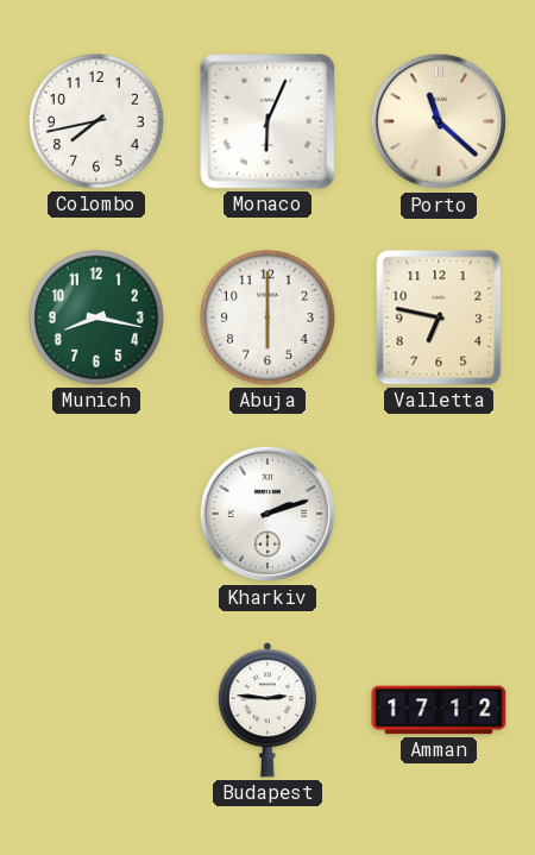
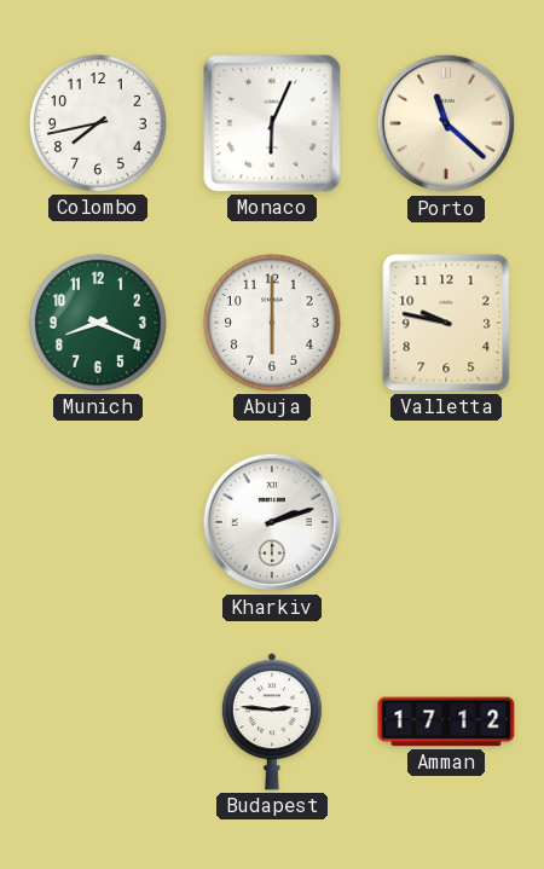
Munich: 8:17 -> 8:19
Valletta: 6:47 -> 9:47
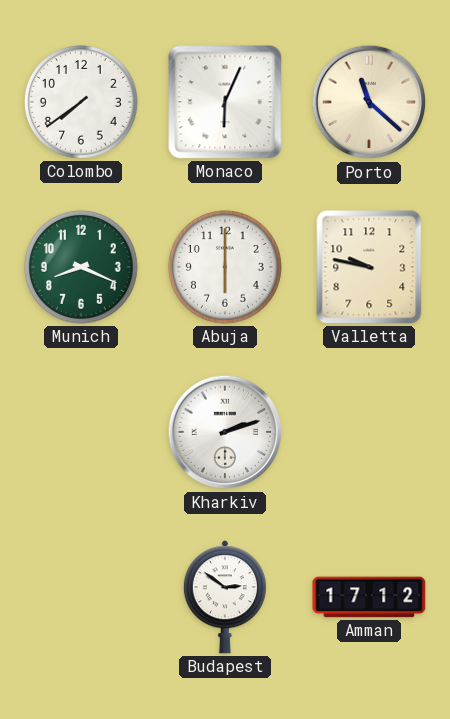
Colombo: 7:43 -> 7:39
Budapest: 2:46 -> 2:51
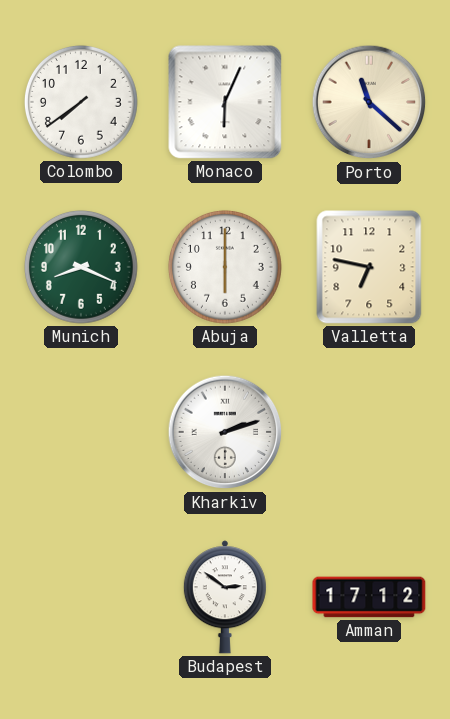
Valletta: 9:47 -> 6:47
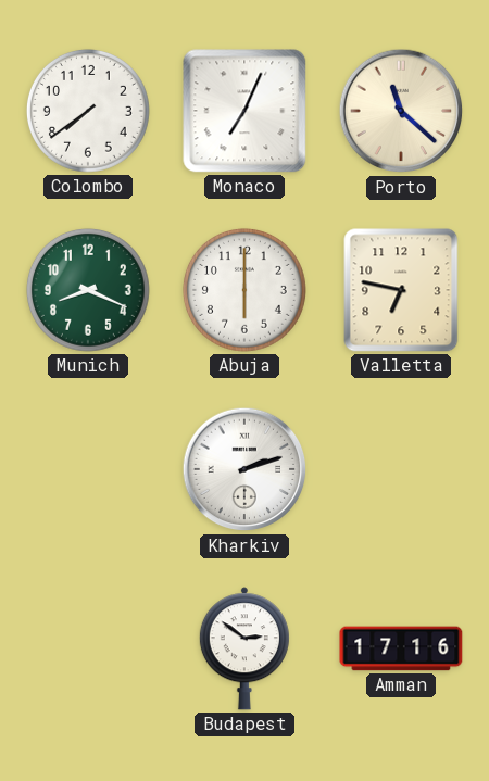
Monaco: 6:04 -> 7:04
Amman: 17:12 -> 17:16
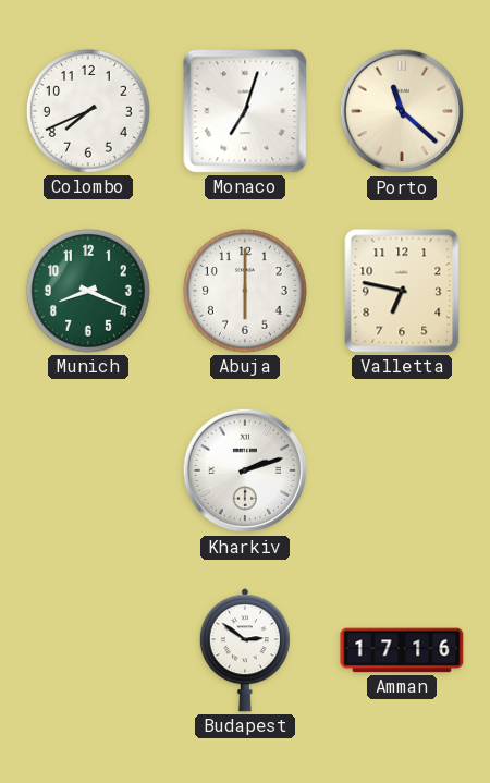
Colombo: 7:39 -> 7:41
Monaco: 7:04 -> 7:03
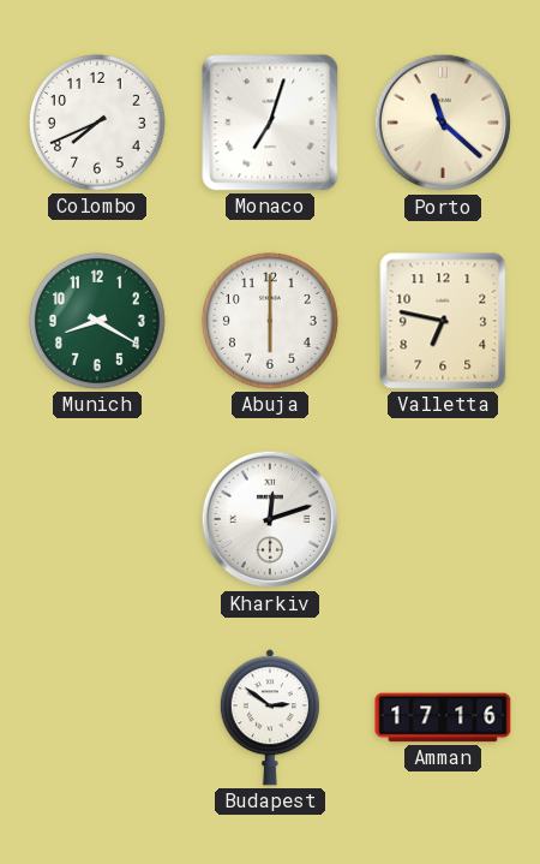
Munich: 8:19 -> 8:20
Kharkiv: 2:12 -> 12:12
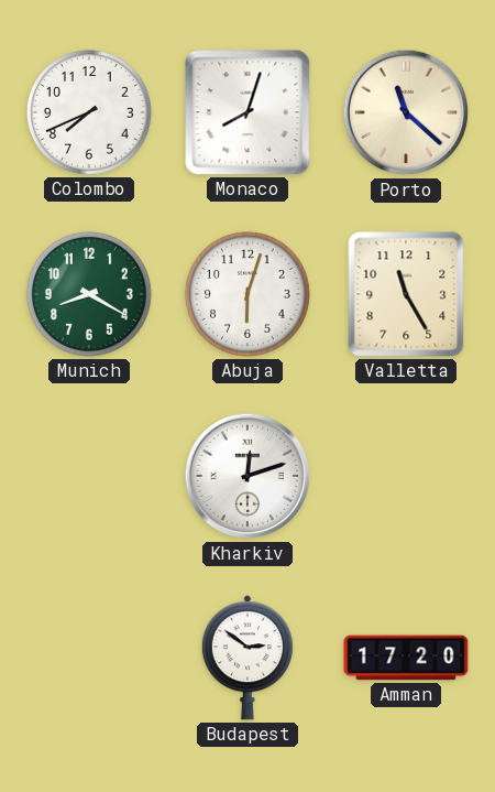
Monaco: 7:03 -> 8:03
Abuja: 6:00 -> 6:03
Valletta: 6:47 -> 11:25
Amman: 17:16 -> 17:20
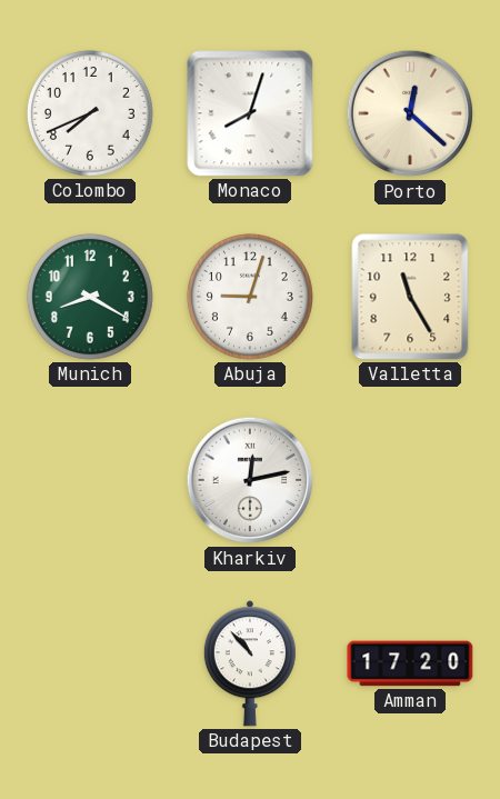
Porto: 11:22 -> 12:22
Abuja: 6:03 -> 9:03
Kharkiv: 12:12 -> 12:13
Budapest: 2:51 -> 10:53
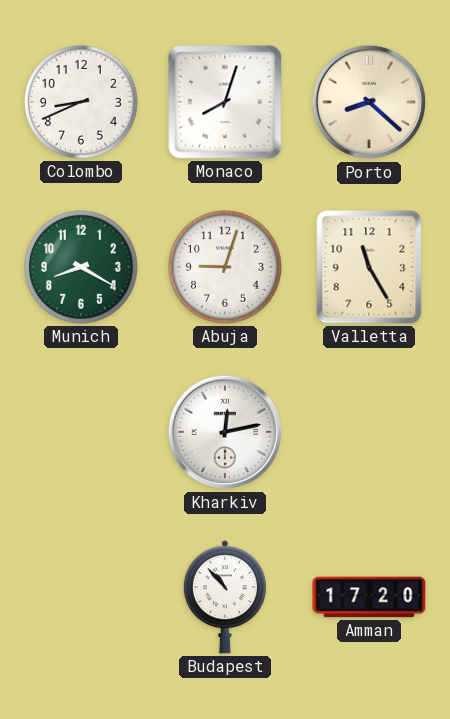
Colombo: 7:41 -> 8:41
Porto: 12:22 -> 8:22
